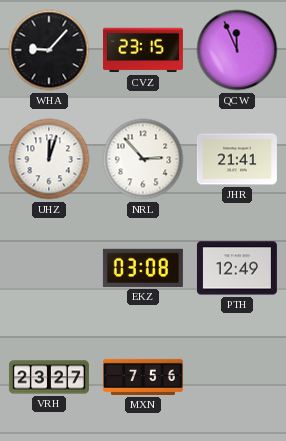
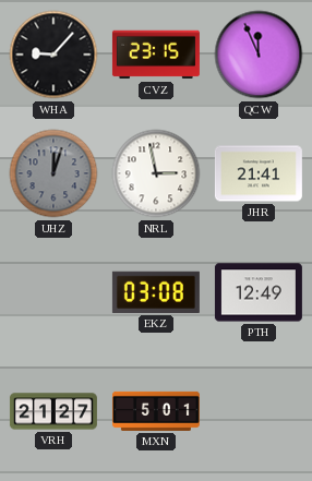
UHZ dial: white -> grey
NRL: 2:53 -> 2:58
VRH: 23:27 -> 21:27
MXN: 7:56 -> 5:01
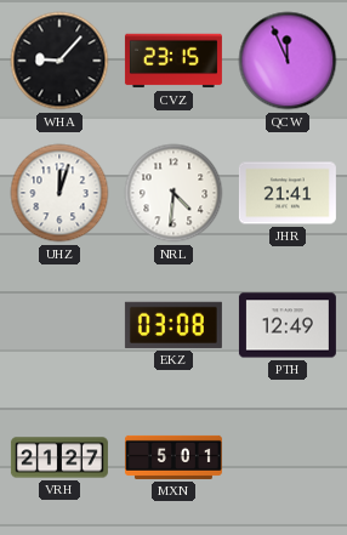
UHZ dial: grey -> white
NRL: 2:58 -> 4:31
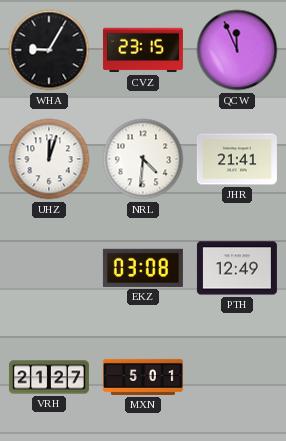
WHA: 9:07 -> 9:05
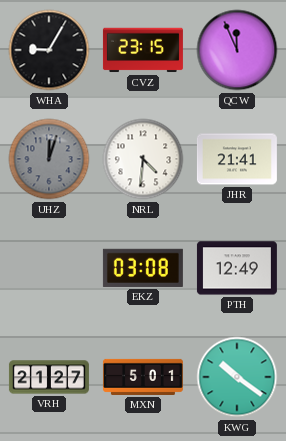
UHZ dial: white -> grey
KWG: none -> 10:21
